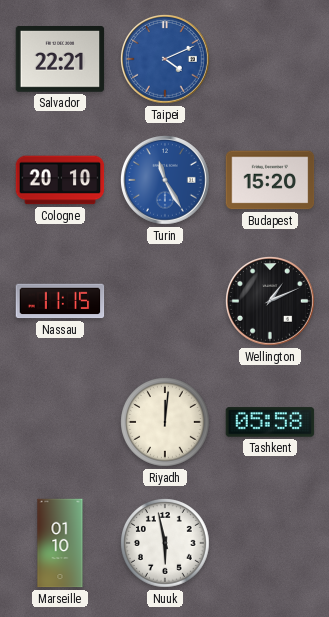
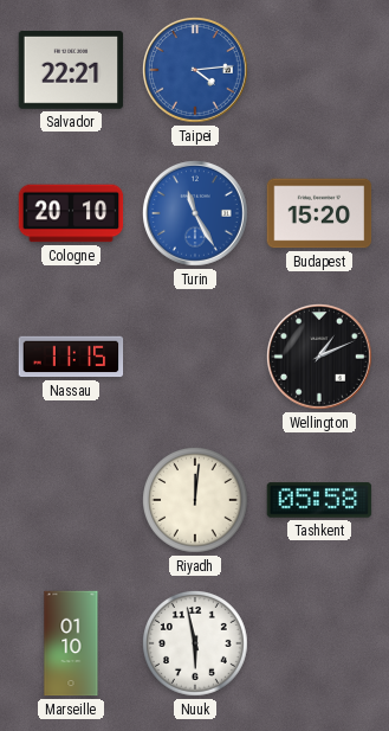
Taipei: 4:11 -> 4:14
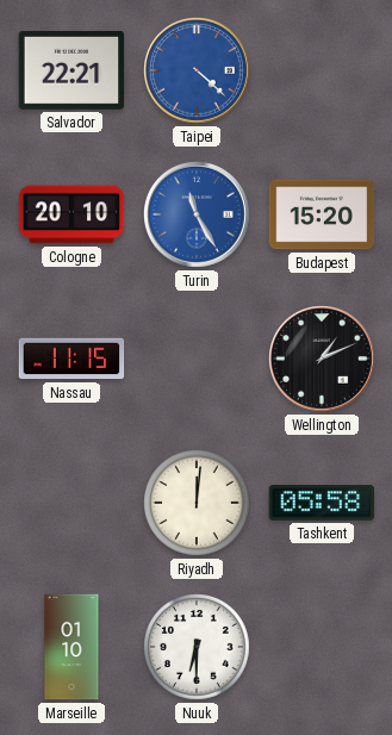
Taipei: 4:14 -> 4:22
Nuuk: 5:58 -> 6:30
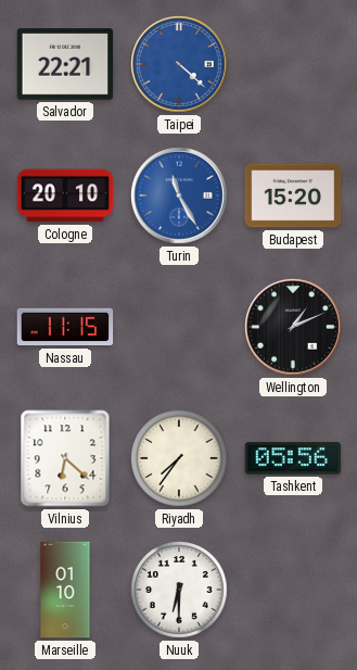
Vilnius: none -> 6:22
Riyadh: 12:01 -> 7:36
Tashkent: 05:58 -> 05:56
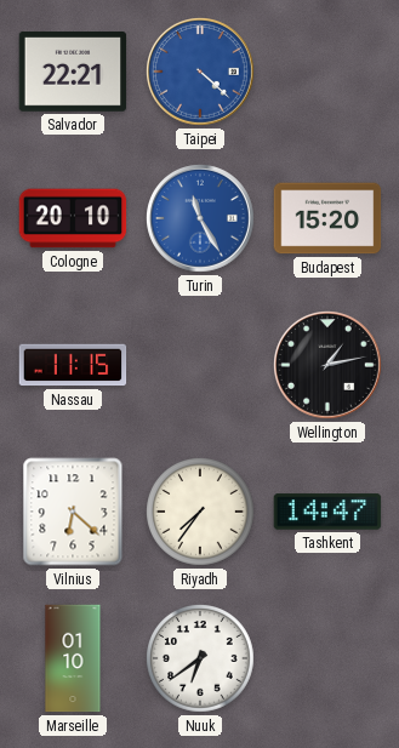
Wellington: 1:11 -> 1:13
Tashkent: 05:56 -> 14:47
Nuuk: 6:30 -> 6:39
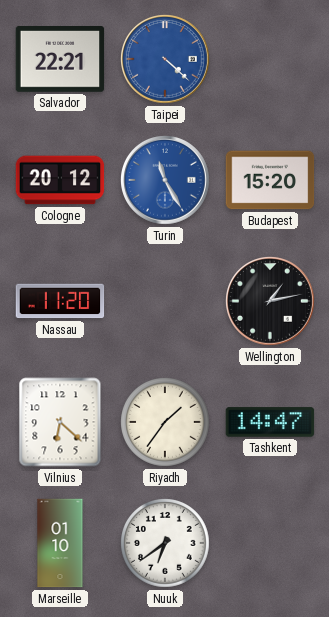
Cologne: 20:10 -> 20:12
Nassau: 11:15 -> 11:20
Riyadh: 7:36 -> 1:36
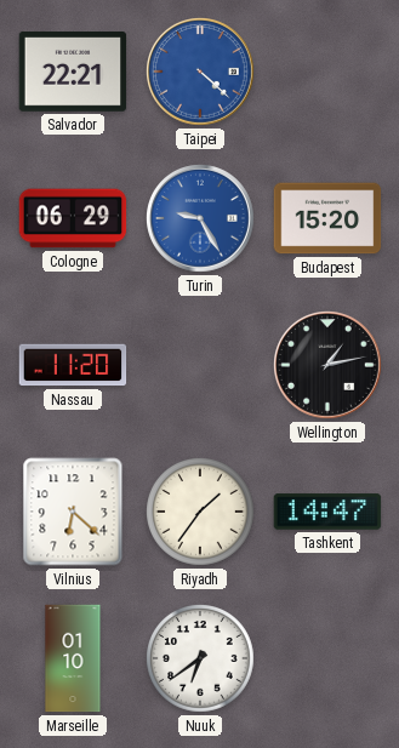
Cologne: 20:12 -> 06:29
Turin: 11:25 -> 9:25
